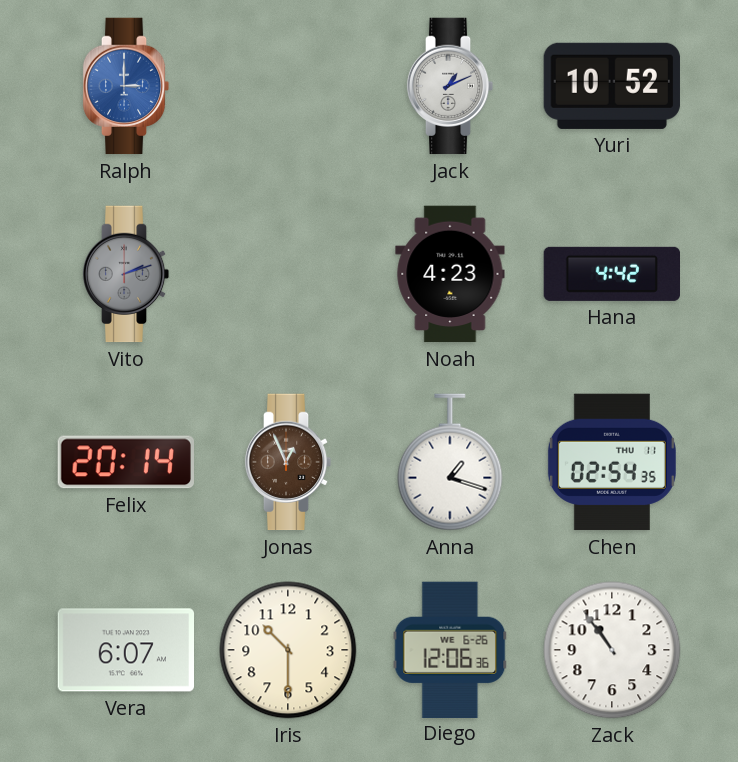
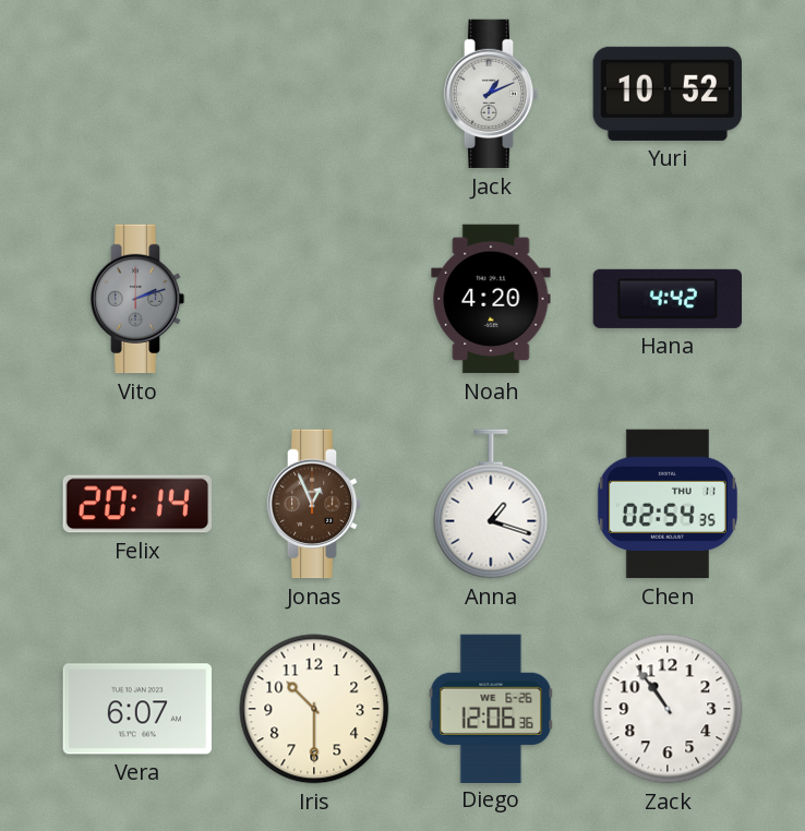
Ralph: 3:00 -> none
Noah: 4:23 -> 4:20
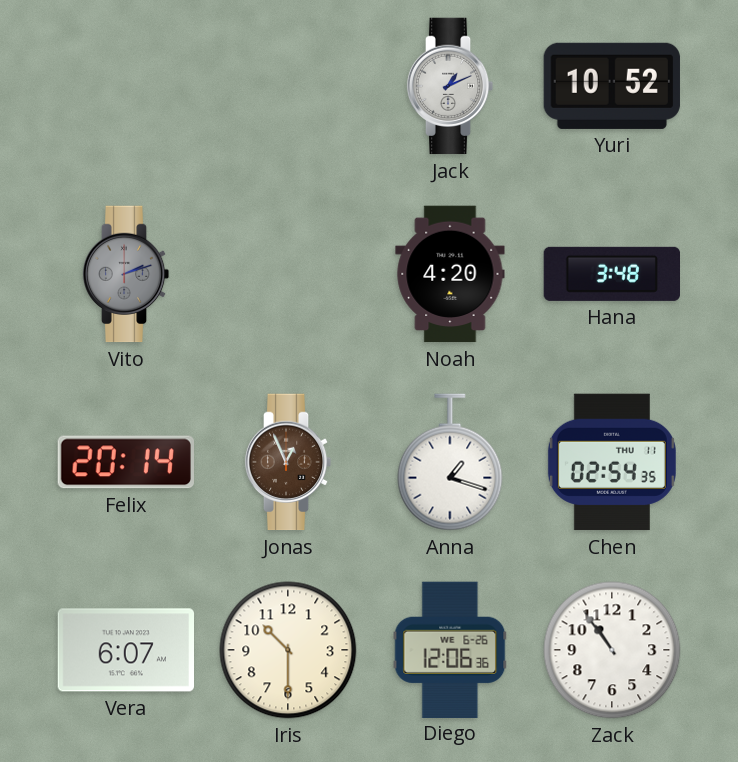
Hana: 4:42 -> 3:48
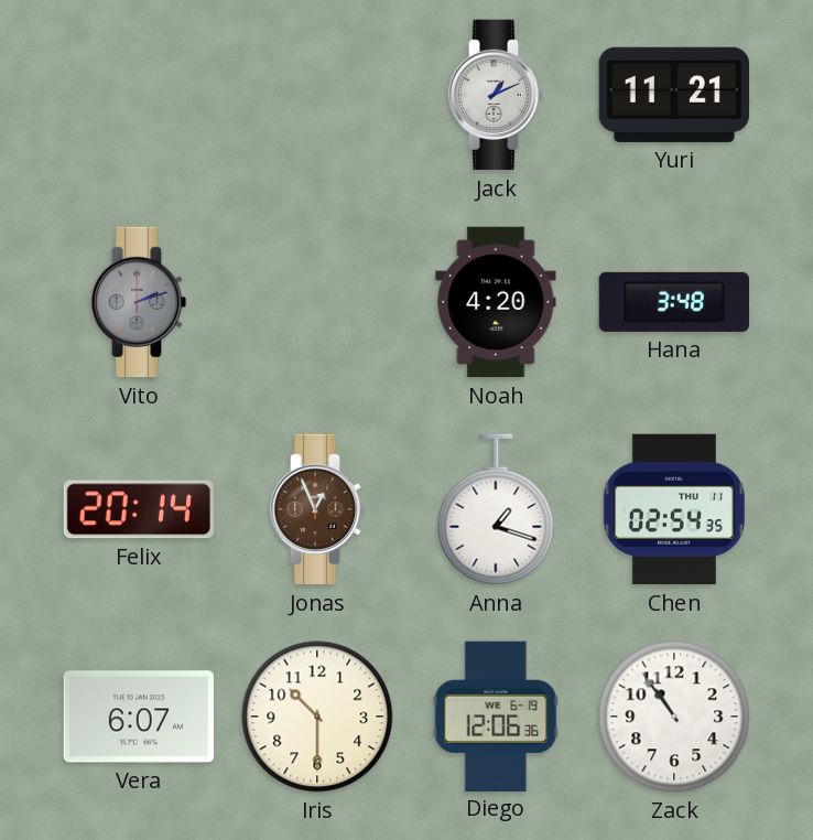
Yuri: 10:52 -> 11:21
Diego date: WE 6-26 -> WE 6-19
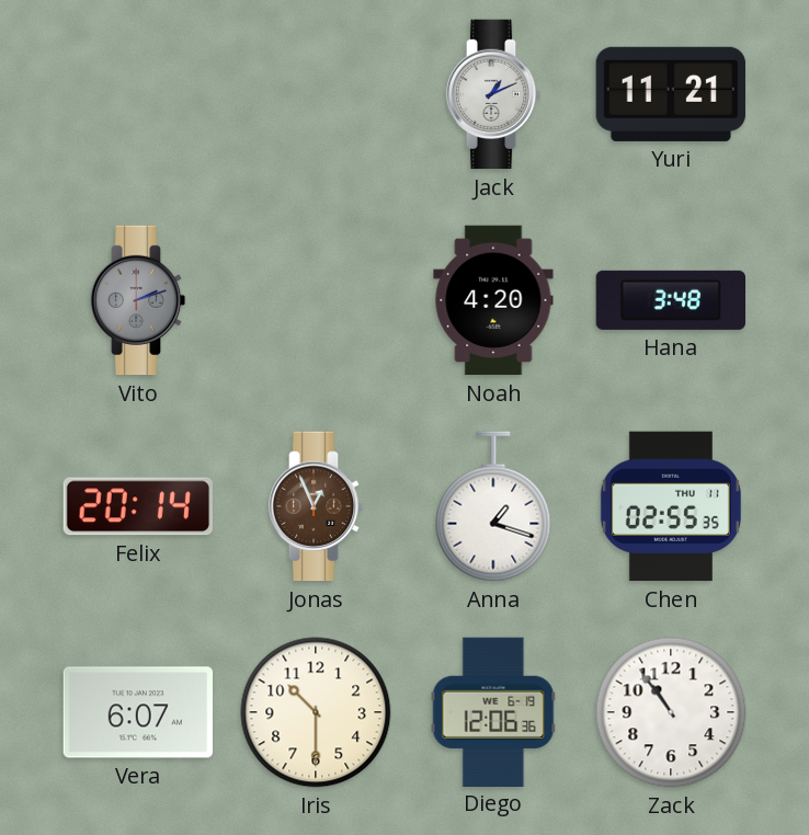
Chen: 02:54 -> 02:55
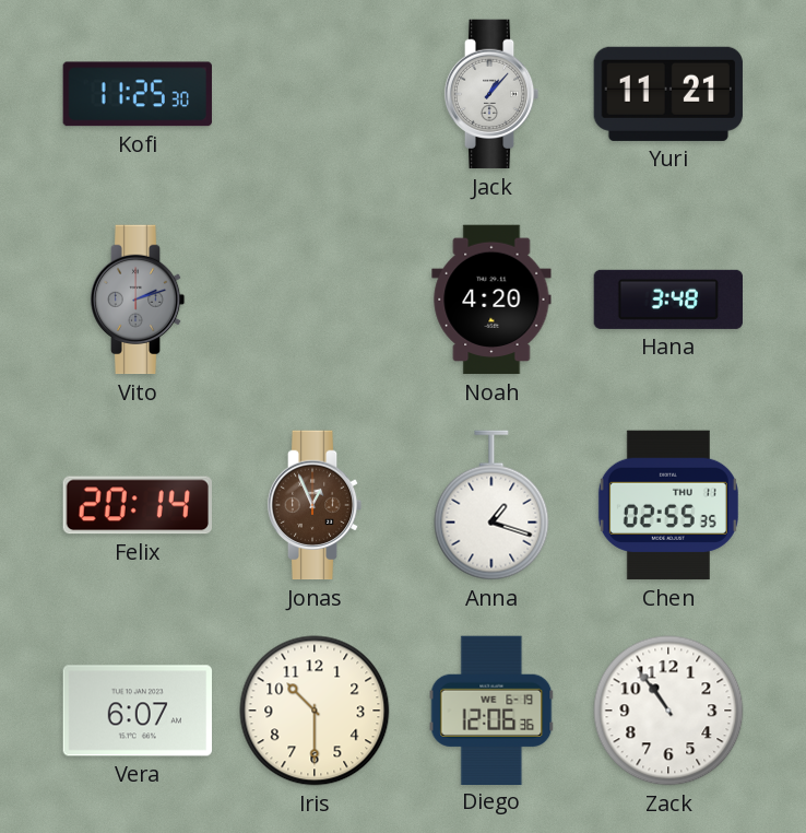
Kofi: none -> 11:25
Jack: 1:11 -> 1:07
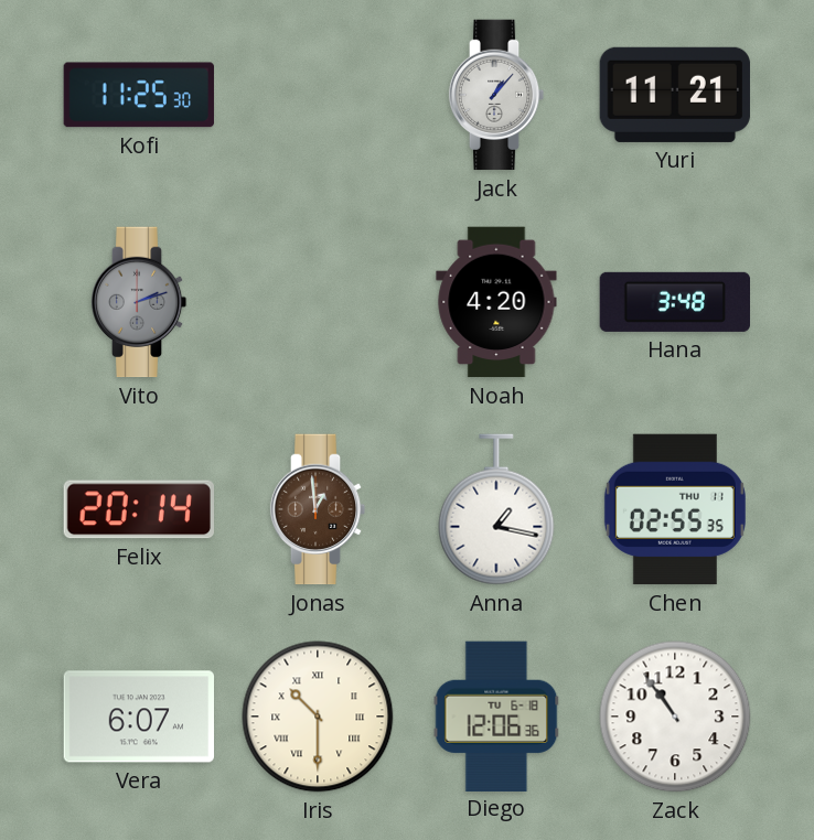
Jonas: 12:56 -> 12:59
Anna: 1:18 -> 1:17
Iris numerals: Arabic -> Roman
Diego date: WE 6-19 -> TU 6-18
